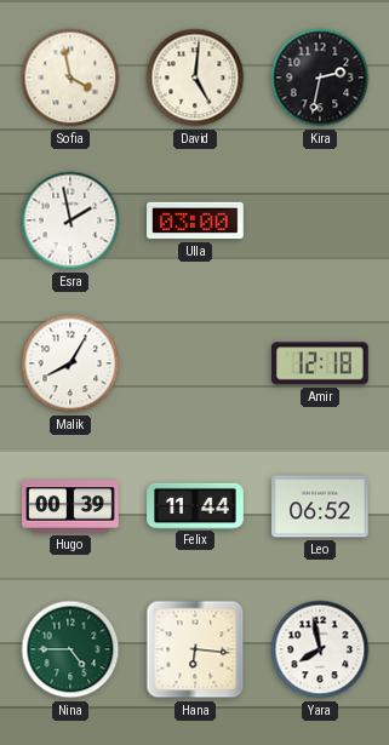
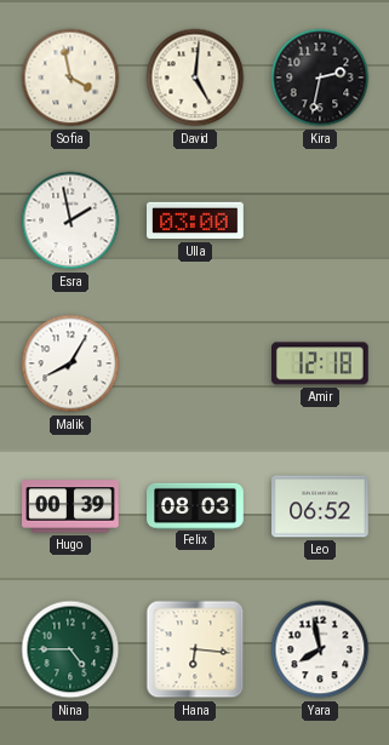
Felix: 11:44 -> 08:03
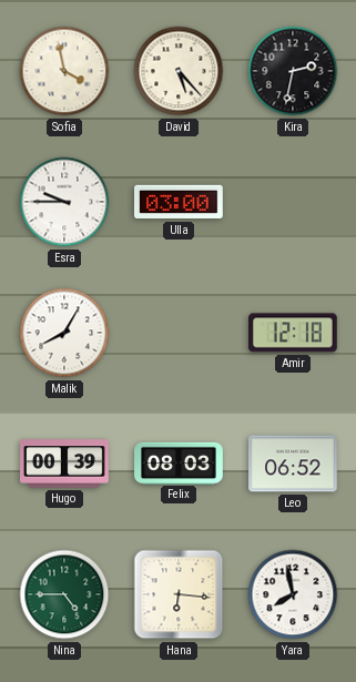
David: 5:01 -> 5:23
Esra: 1:58 -> 9:45
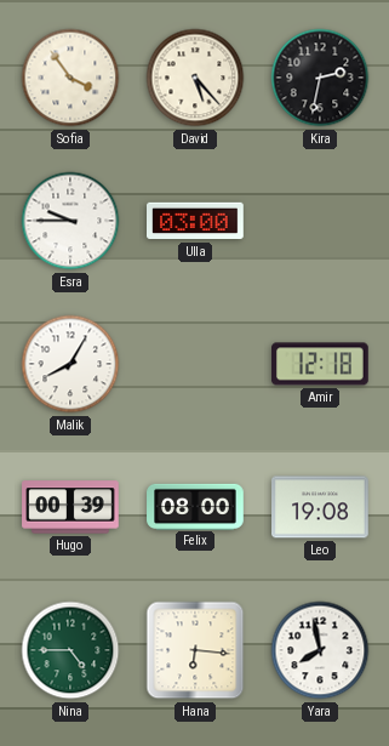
Sofia: 3:58 -> 3:54
Felix: 08:03 -> 08:00
Leo: 06:52 -> 19:08
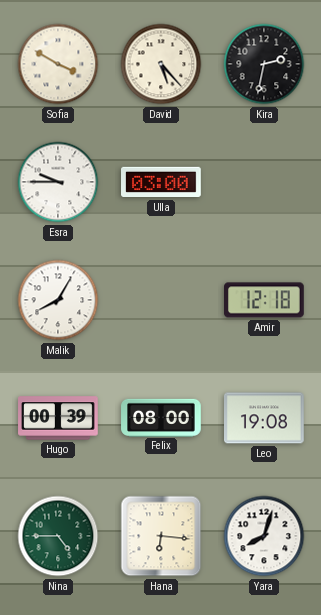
Sofia: 3:54 -> 3:50
Yara: 7:58 -> 8:03
